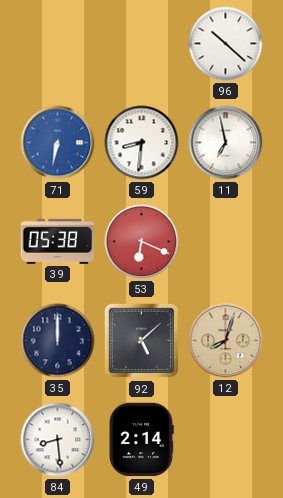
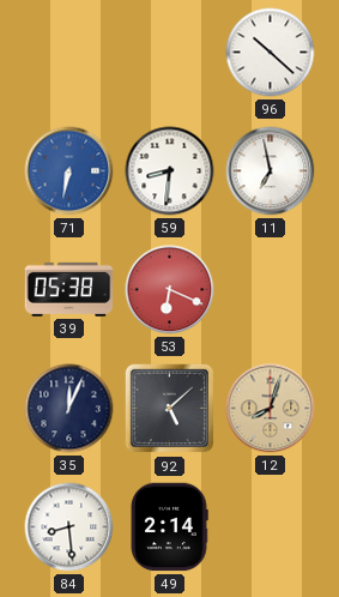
35: 12:00 -> 12:04
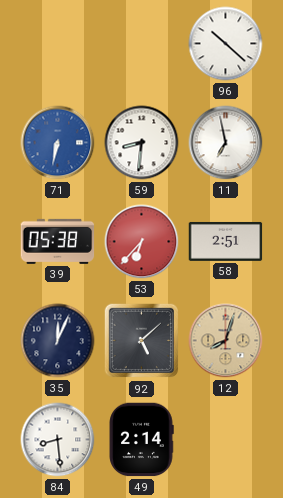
53: 6:19 -> 6:37
58: none -> 2:51
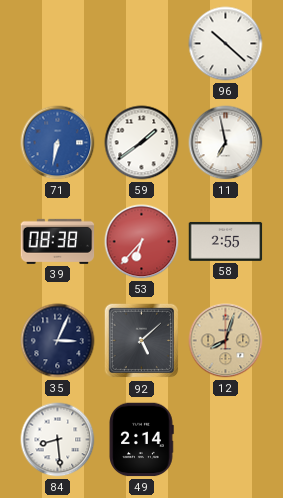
59: 8:31 -> 1:39
39: 05:38 -> 08:38
58: 2:51 -> 2:55
35: 12:04 -> 3:04
